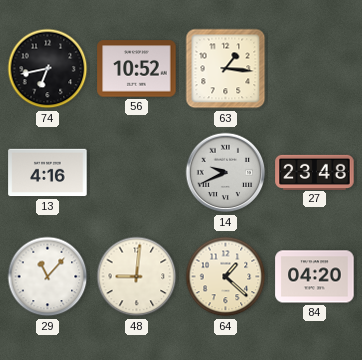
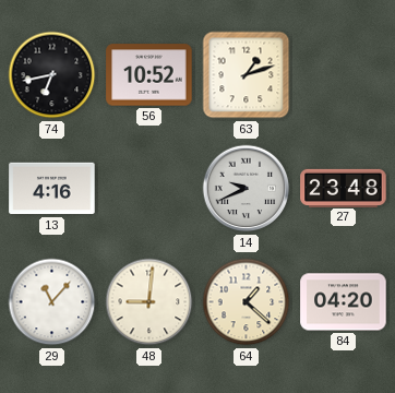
63: 1:16 -> 1:12
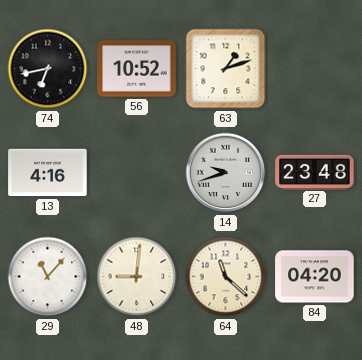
14: 9:41 -> 9:42
64: 1:22 -> 11:22
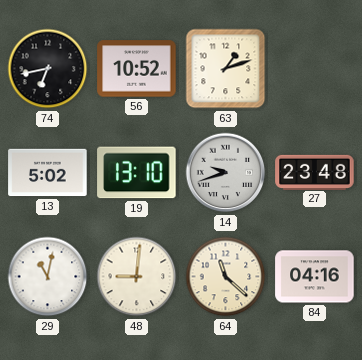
13: 4:16 -> 5:02
19: none -> 13:10
29: 11:07 -> 11:02
84: 04:20 -> 04:16
